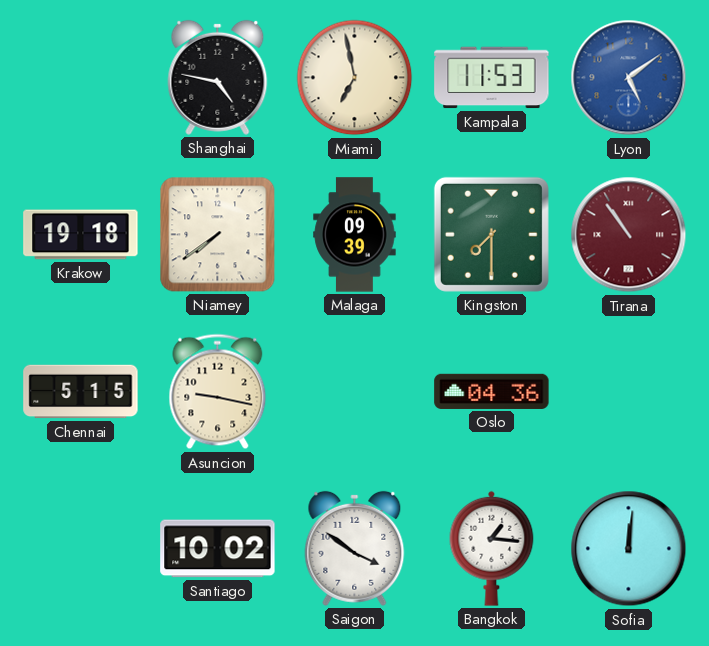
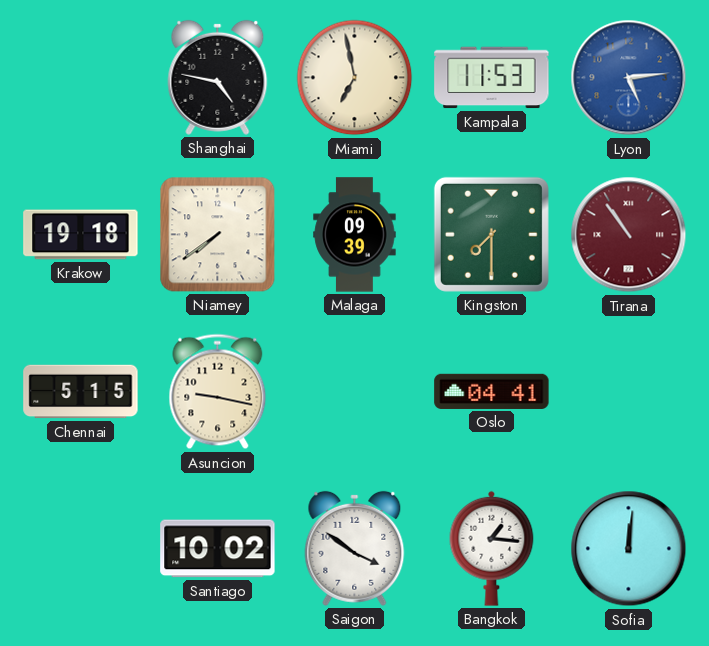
Lyon: 5:09 -> 5:14
Oslo: 04:36 -> 04:41
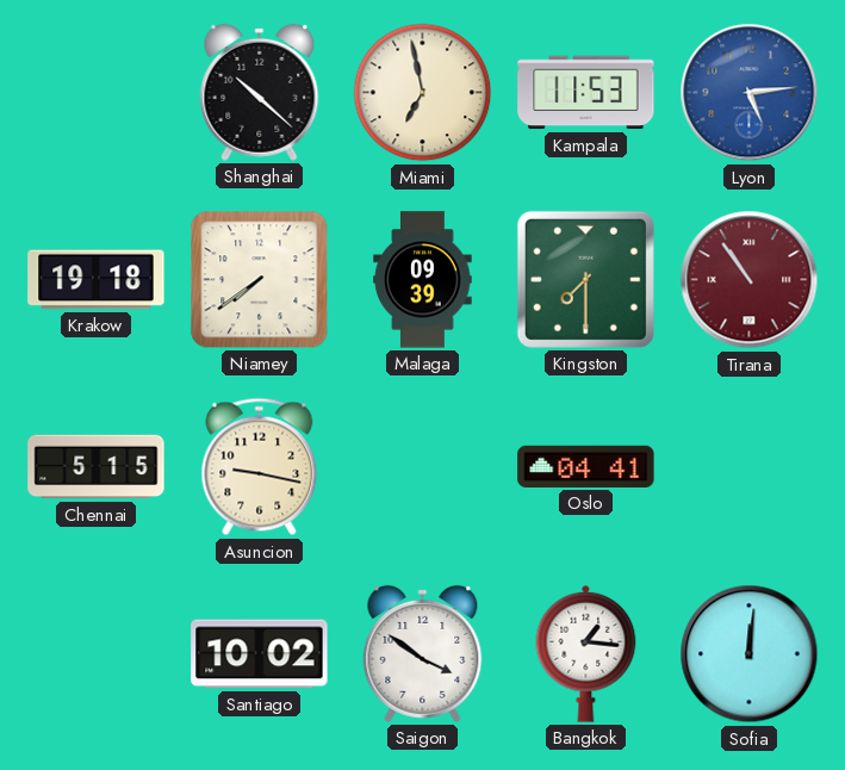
Shanghai: 4:47 -> 10:22
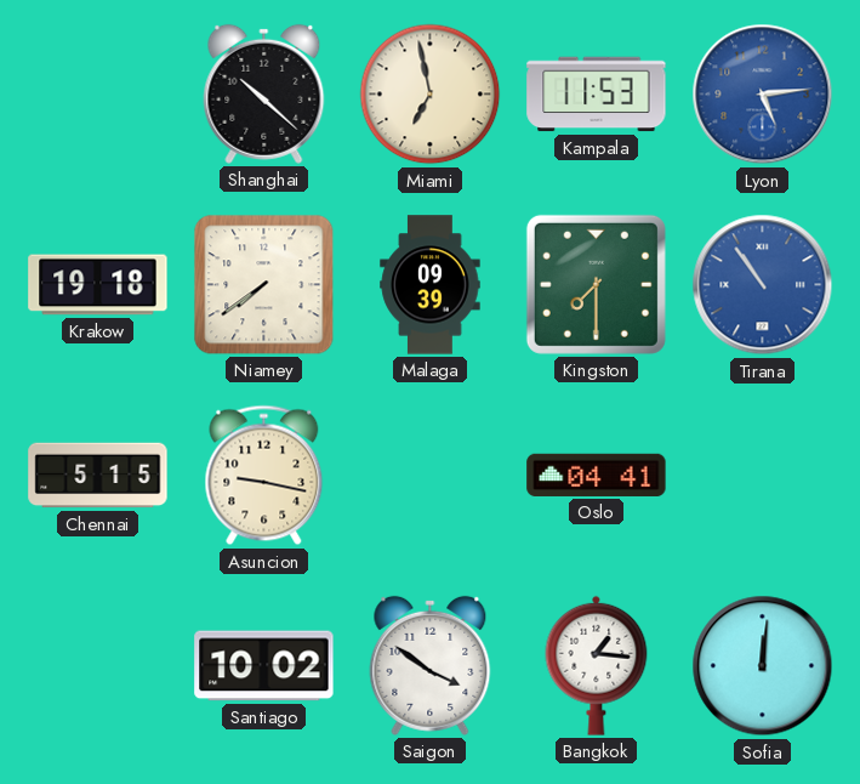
Tirana dial: burgundy -> blue
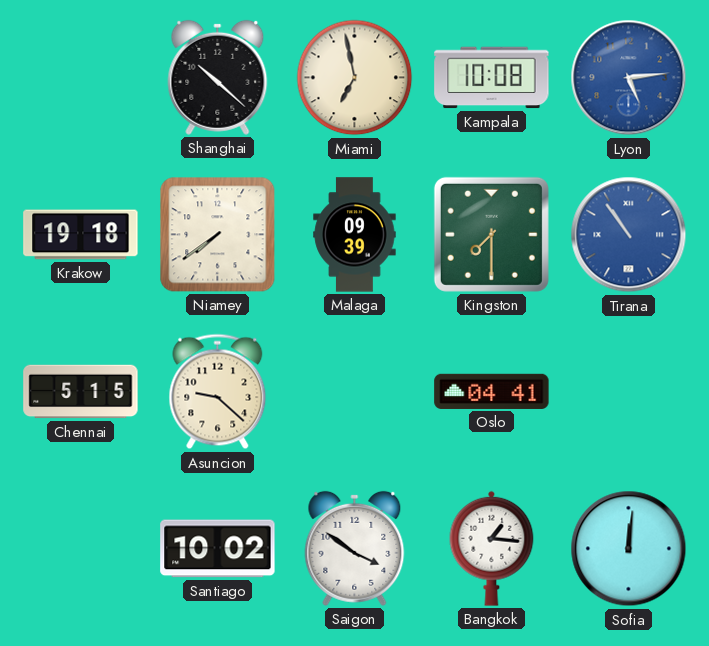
Kampala: 11:53 -> 10:08
Asuncion: 9:17 -> 9:22
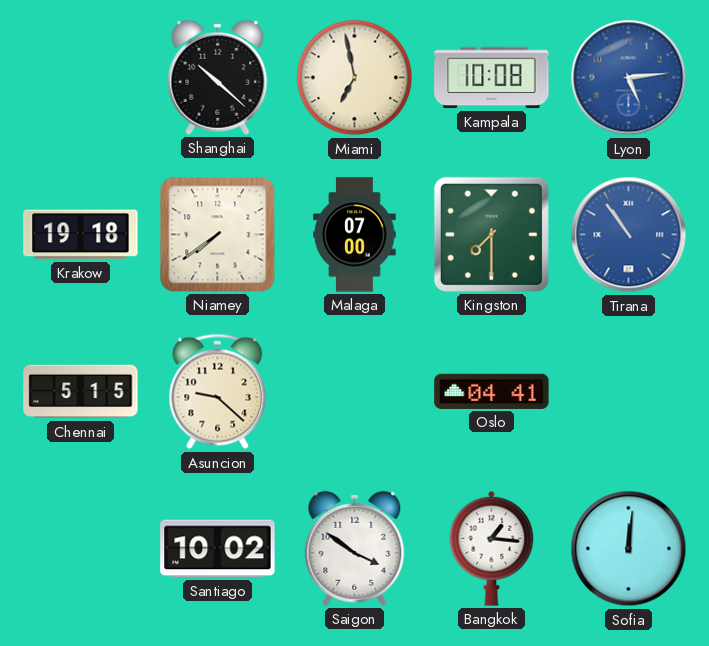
Malaga: 09:39 -> 07:00
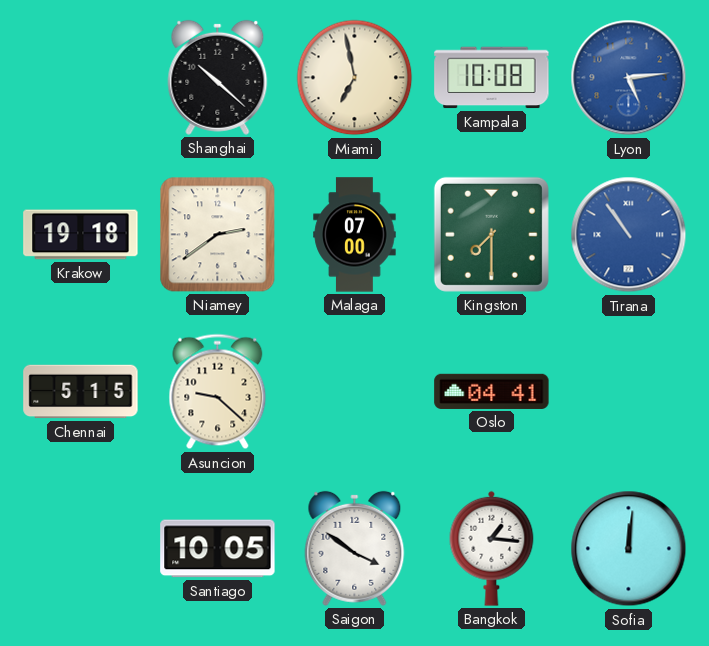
Niamey: 7:39 -> 2:39
Santiago: 10:02 -> 10:05
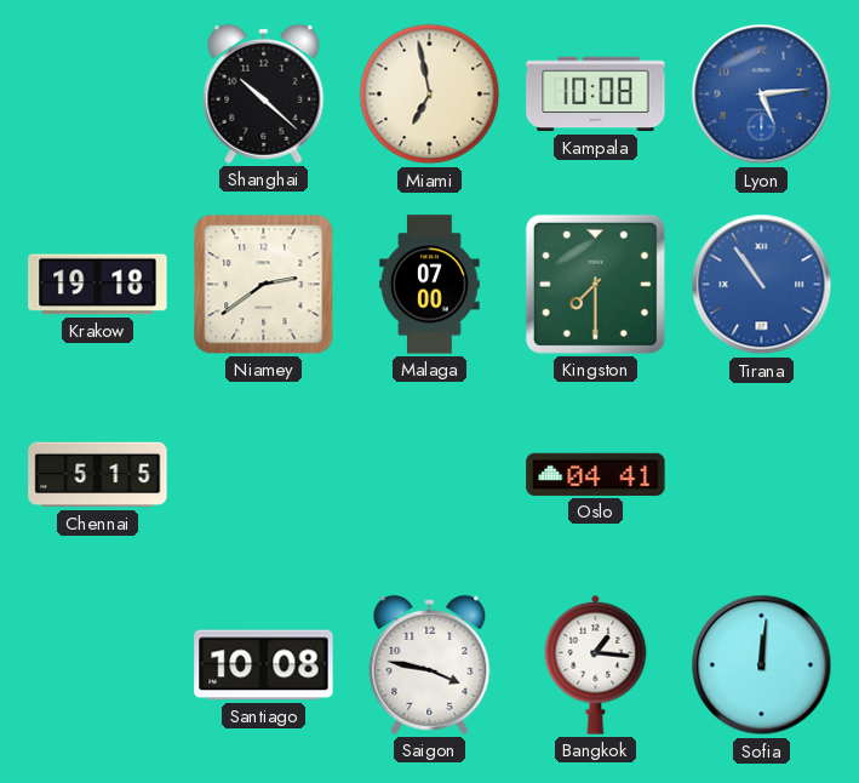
Asuncion: 9:22 -> none
Santiago: 10:05 -> 10:08
Saigon: 3:51 -> 3:47
